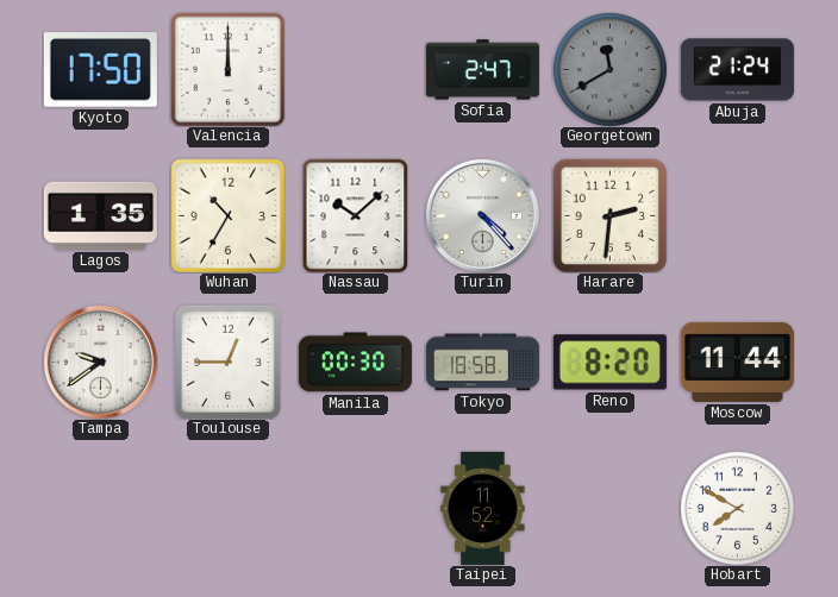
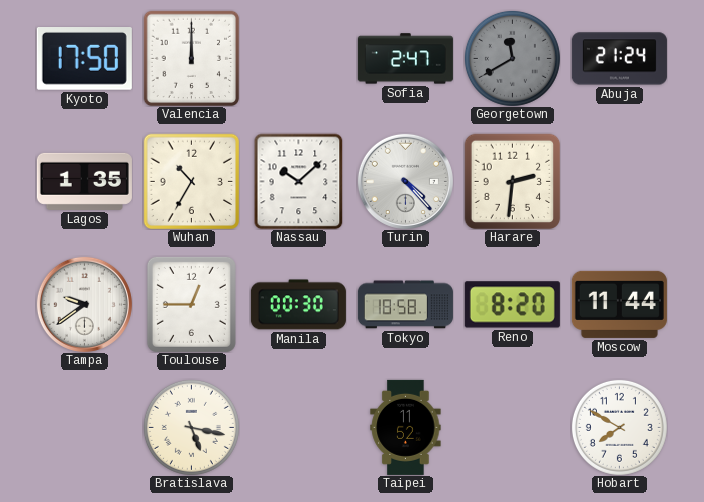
Bratislava: none -> 5:17
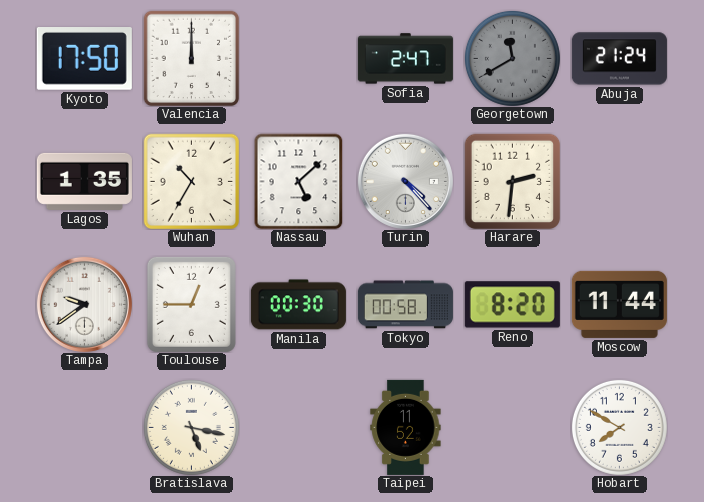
Nassau: 10:08 -> 5:08
Tokyo: 18:58 -> 00:58
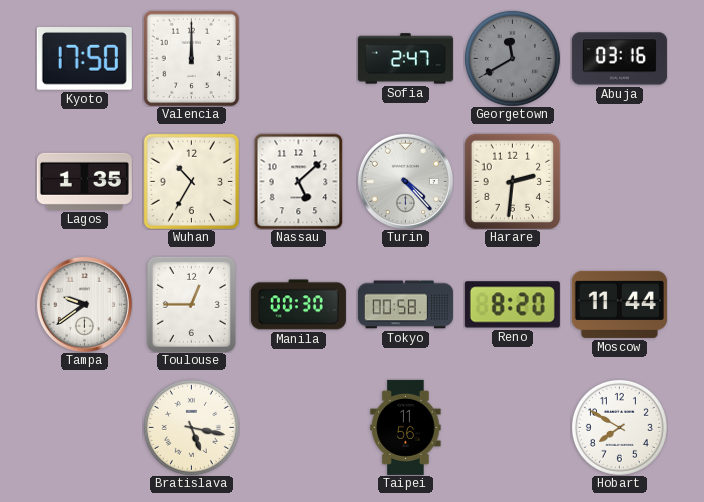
Abuja: 21:24 -> 03:16
Taipei: 11:52 -> 11:56
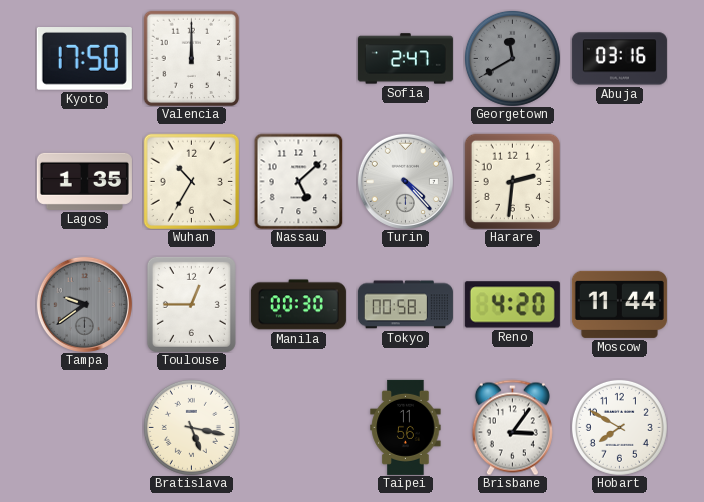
Tampa dial: white -> grey
Reno: 8:20 -> 4:20
Brisbane: none -> 3:06
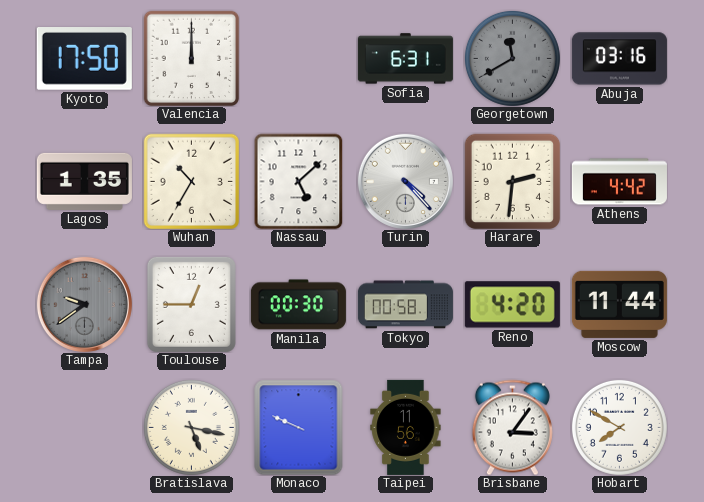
Sofia: 2:47 -> 6:31
Athens: none -> 4:42
Monaco: none -> 9:49
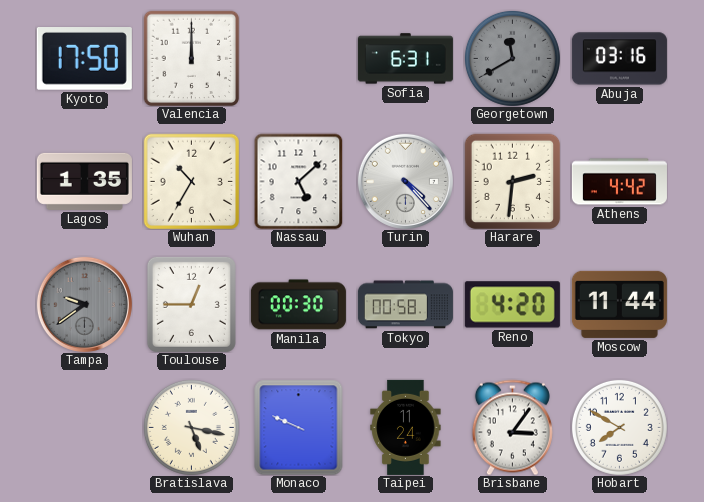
Taipei: 11:56 -> 11:24
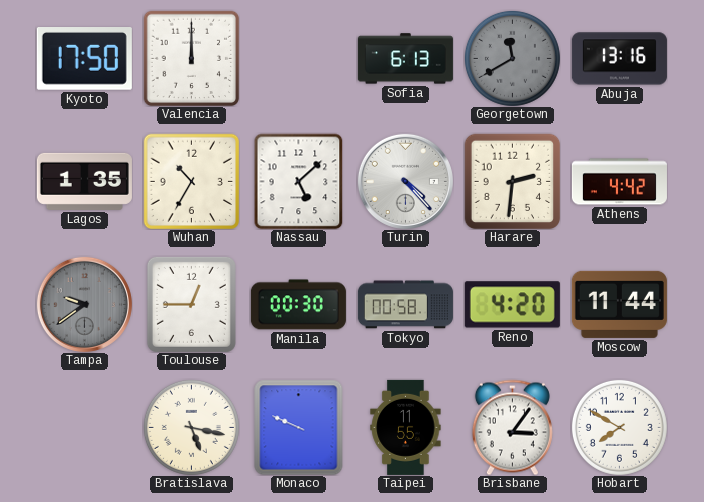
Sofia: 6:31 -> 6:13
Abuja: 03:16 -> 13:16
Taipei: 11:24 -> 11:55
